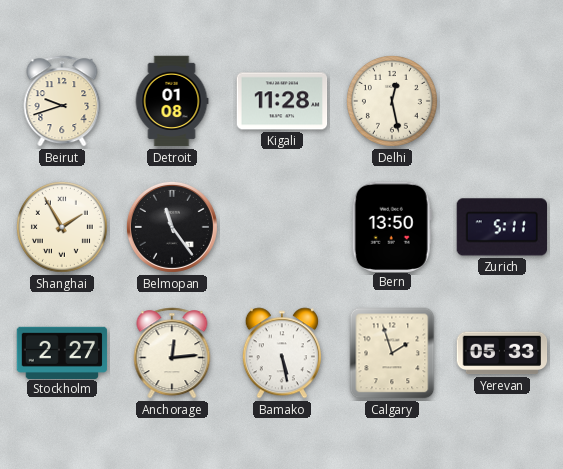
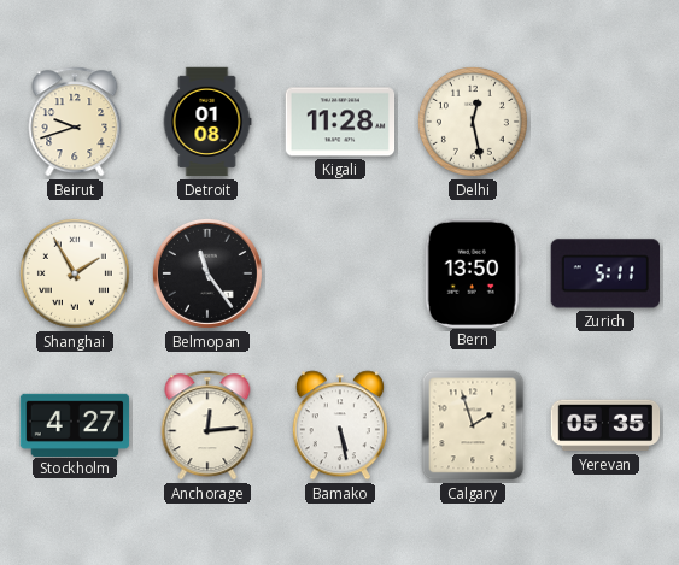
Stockholm: 2:27 -> 4:27
Yerevan: 05:33 -> 05:35
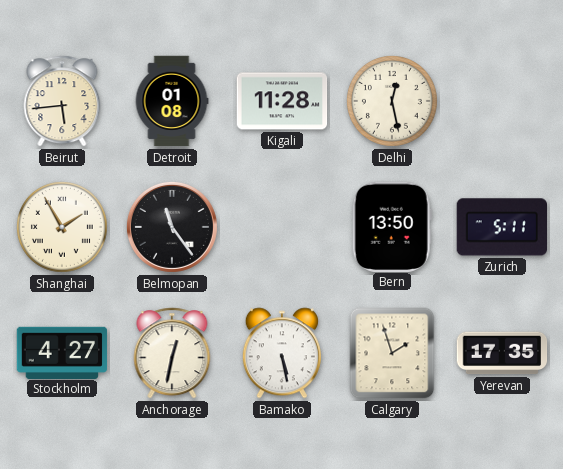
Beirut: 9:42 -> 5:44
Anchorage: 12:14 -> 12:32
Yerevan: 05:35 -> 17:35
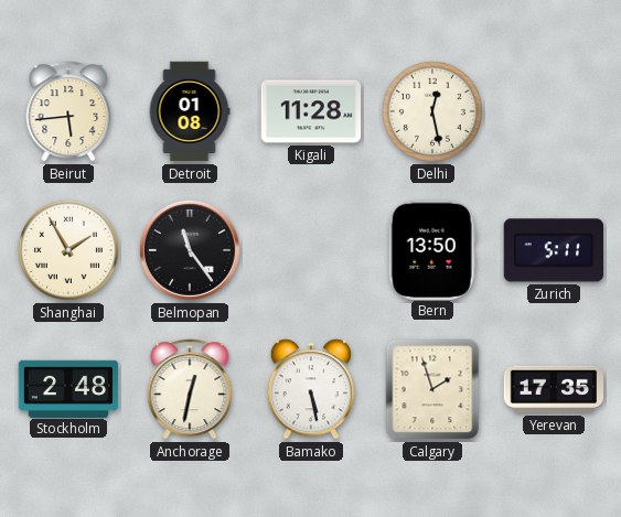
Stockholm: 4:27 -> 2:48
